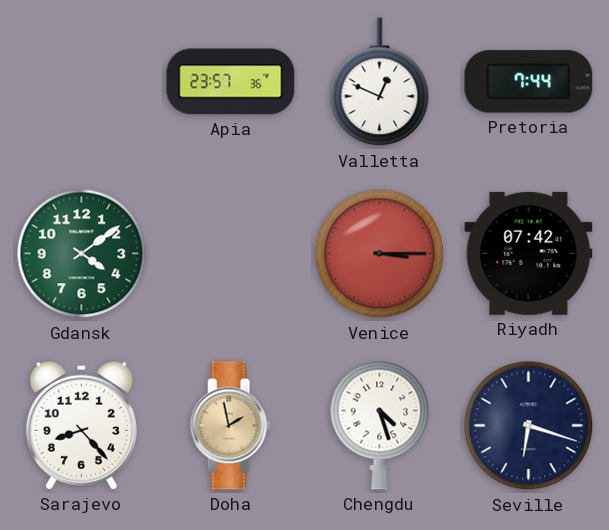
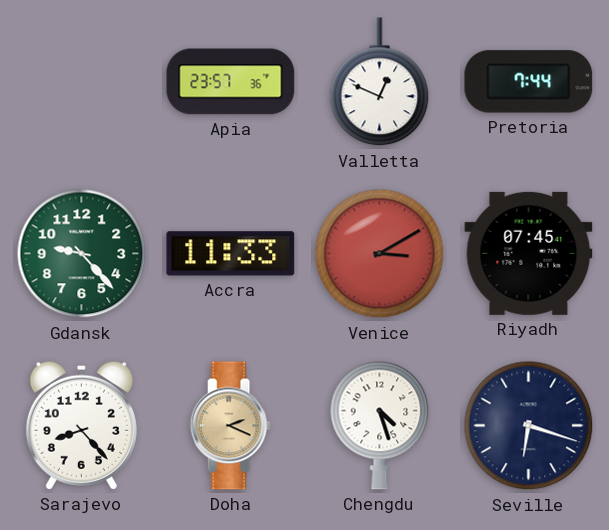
Gdansk: 4:09 -> 9:23
Accra: none -> 11:33
Venice: 3:15 -> 3:10
Riyadh: 07:42 -> 07:45
Doha: 1:58 -> 2:19
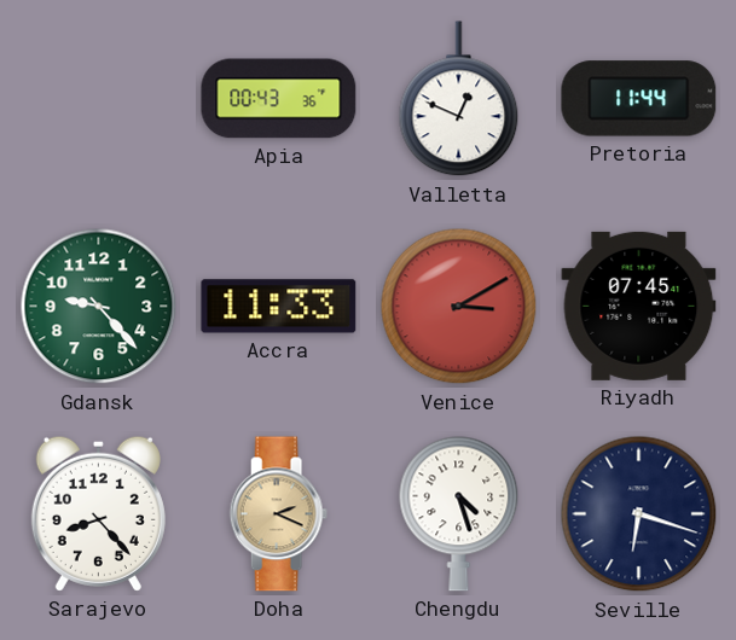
Apia: 23:57 -> 00:43
Pretoria: 7:44 -> 11:44
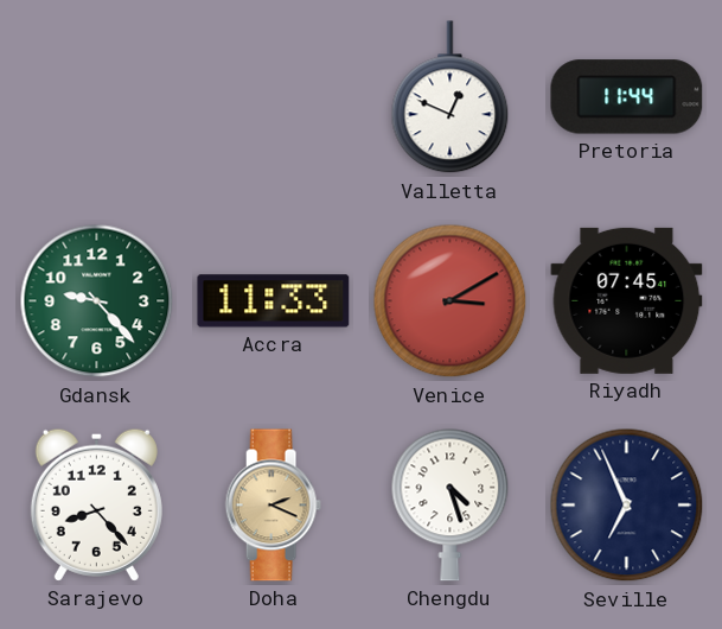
Apia: 00:43 -> none
Seville: 6:18 -> 6:56
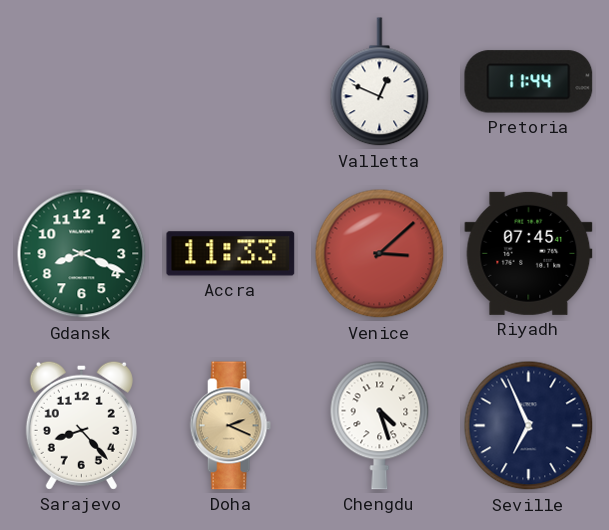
Gdansk: 9:23 -> 8:19
Venice: 3:10 -> 3:08
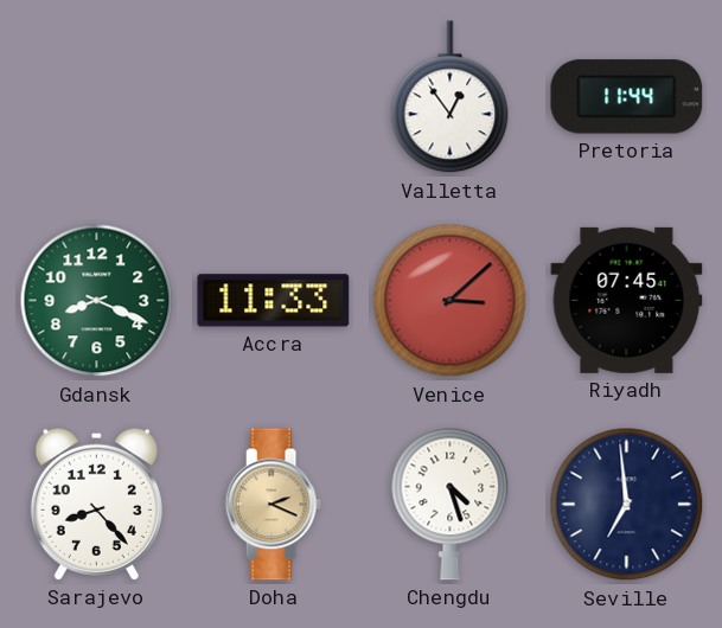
Valletta: 12:49 -> 12:54
Seville: 6:56 -> 6:59
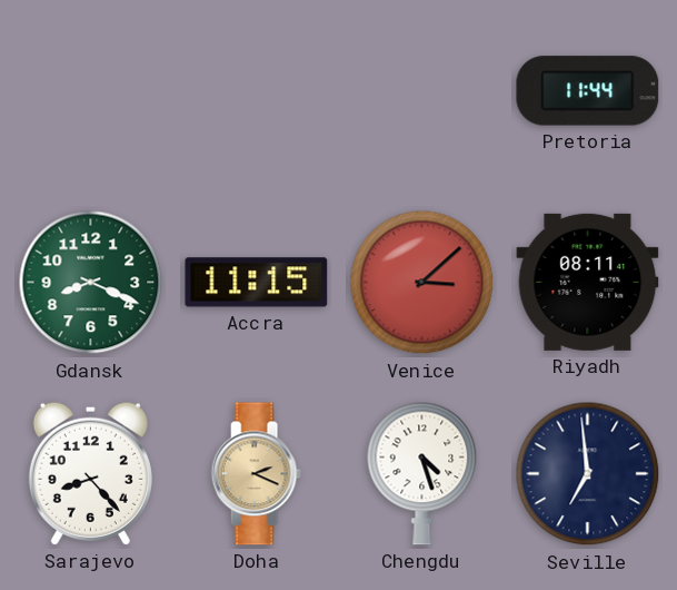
Valletta: 12:54 -> none
Accra: 11:33 -> 11:15
Riyadh: 07:45 -> 08:11
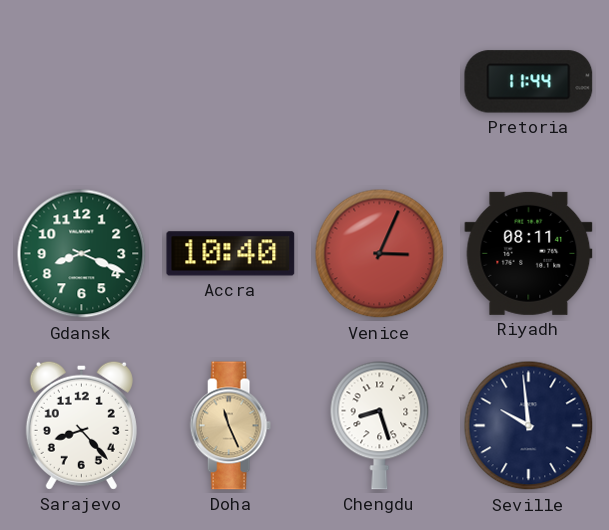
Accra: 11:15 -> 10:40
Venice: 3:08 -> 3:04
Doha: 2:19 -> 11:26
Chengdu: 4:27 -> 8:27
Seville: 6:59 -> 9:59
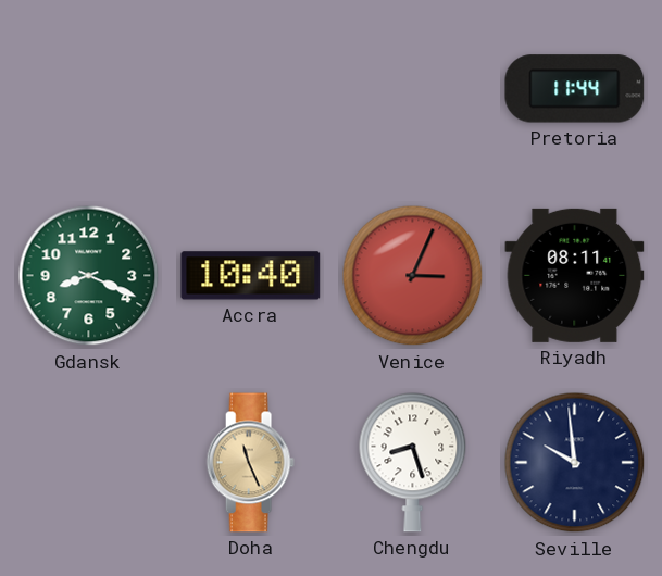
Sarajevo: 8:23 -> none
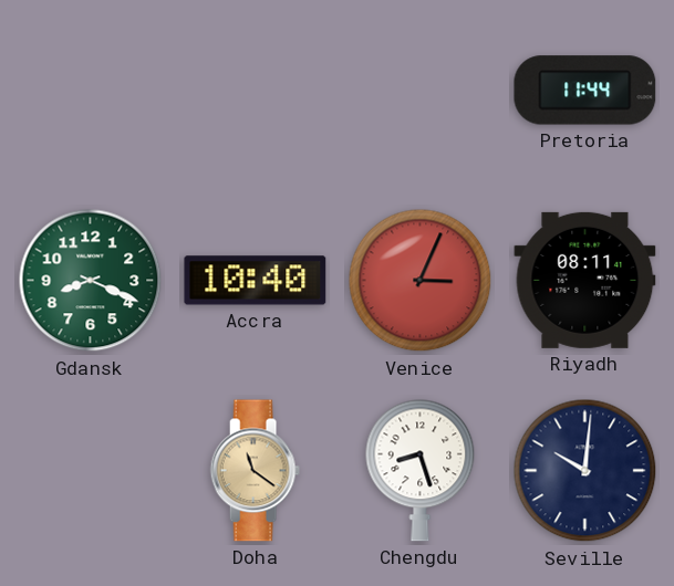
Doha: 11:26 -> 11:21
Seville: 9:59 -> 10:01
